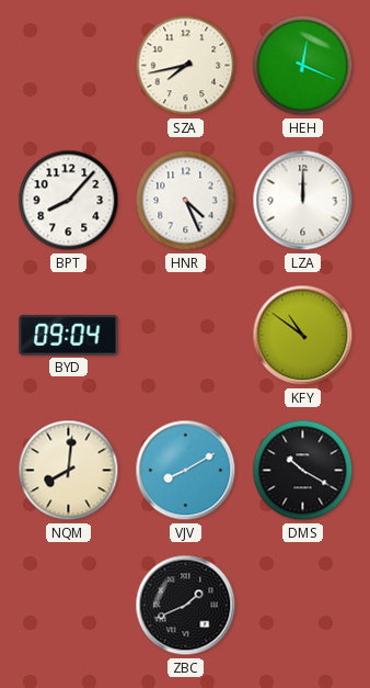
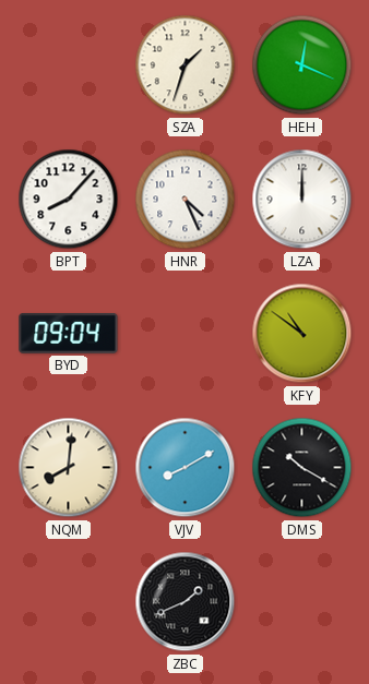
SZA: 7:43 -> 1:33
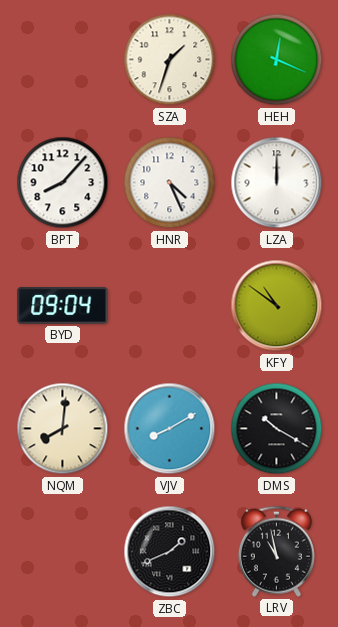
LRV: none -> 10:58
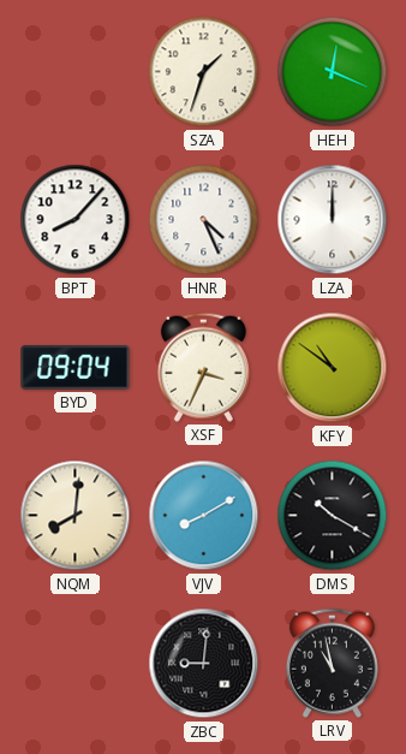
XSF: none -> 3:34
ZBC: 1:41 -> 9:01
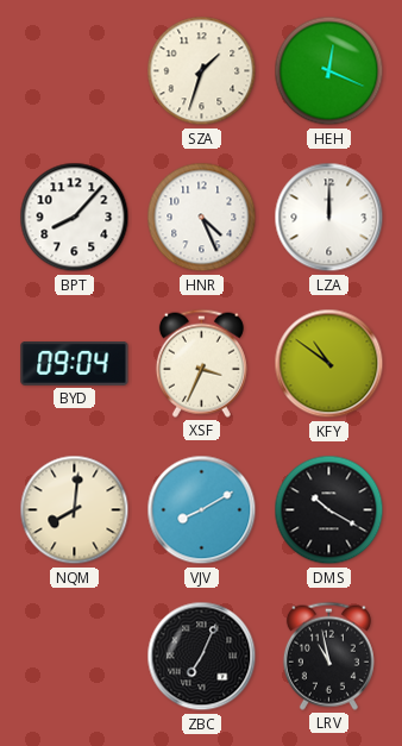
ZBC: 9:01 -> 7:04
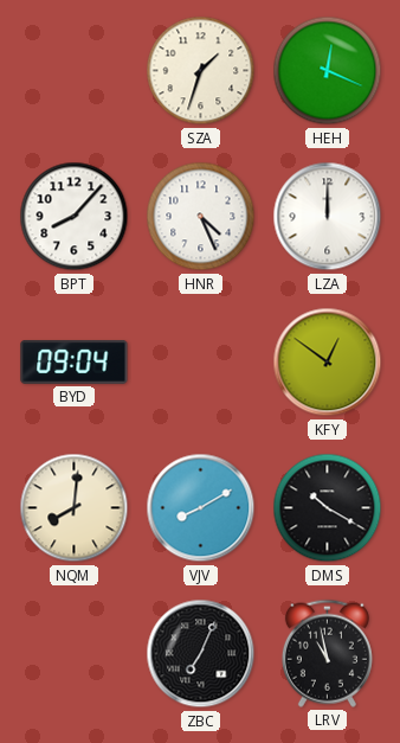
XSF: 3:34 -> none
KFY: 10:51 -> 12:51
